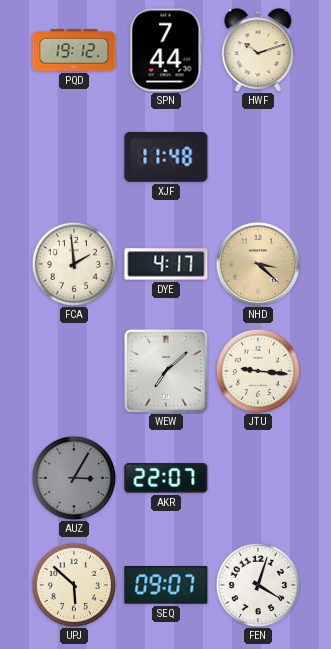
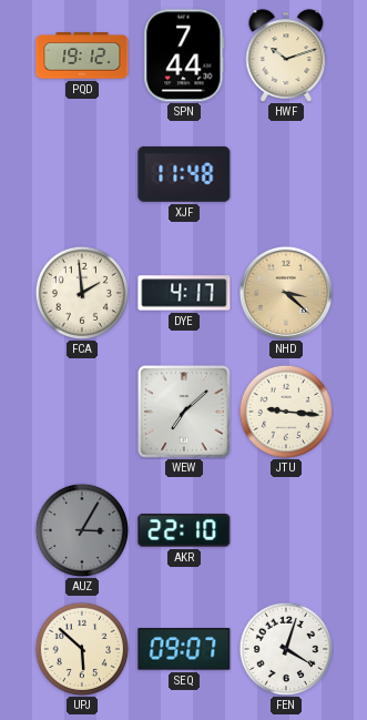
AKR: 22:07 -> 22:10
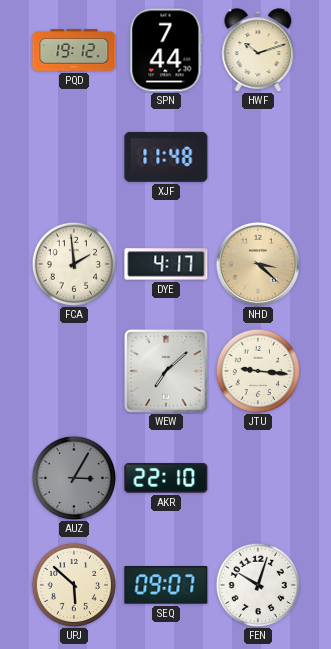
FEN: 4:03 -> 10:03
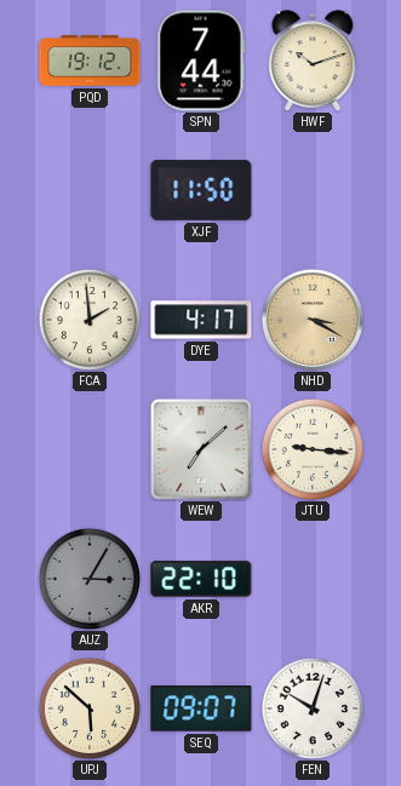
XJF: 11:48 -> 11:50
NHD: 3:22 -> 3:20
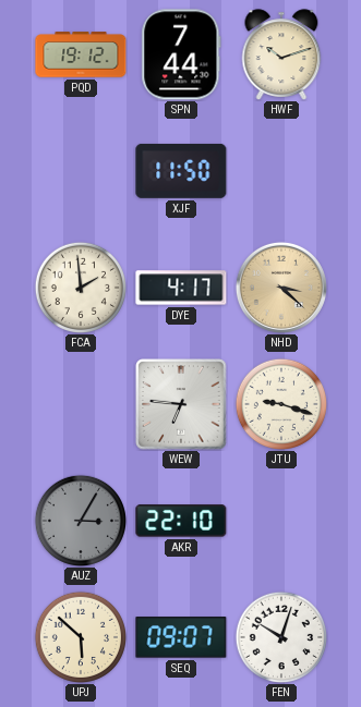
NHD: 3:20 -> 3:22
WEW: 7:08 -> 6:46
JTU: 9:16 -> 9:18
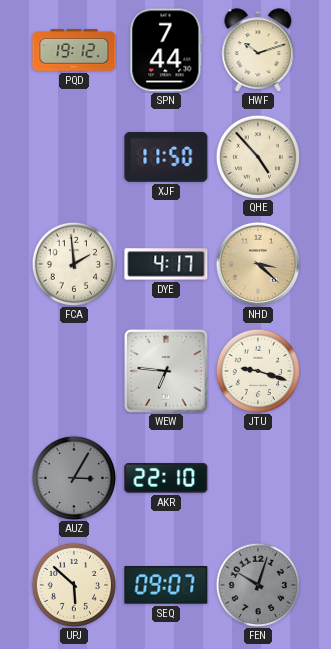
QHE: none -> 4:53
FEN dial: white -> grey
